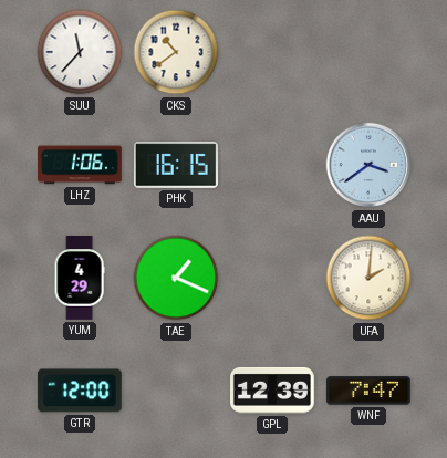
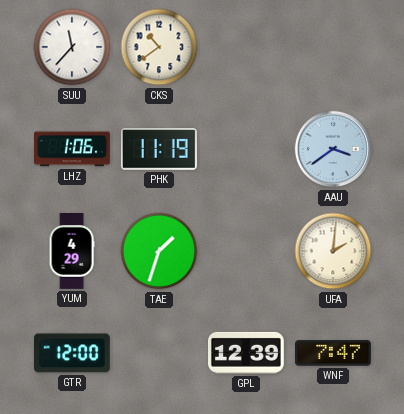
PHK: 16:15 -> 11:19
TAE: 1:19 -> 1:33
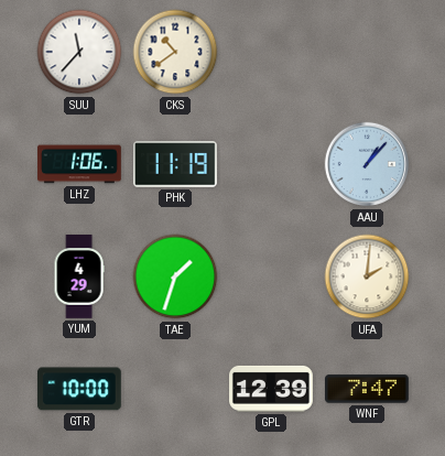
AAU: 3:39 -> 1:07
GTR: 12:00 -> 10:00
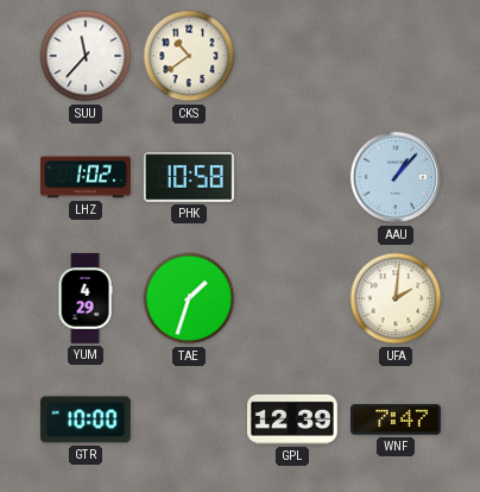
LHZ: 1:06 -> 1:02
PHK: 11:19 -> 10:58
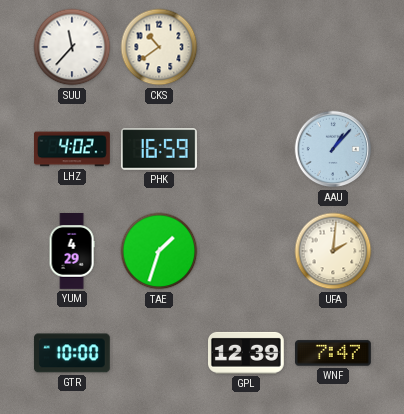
LHZ: 1:02 -> 4:02
PHK: 10:58 -> 16:59
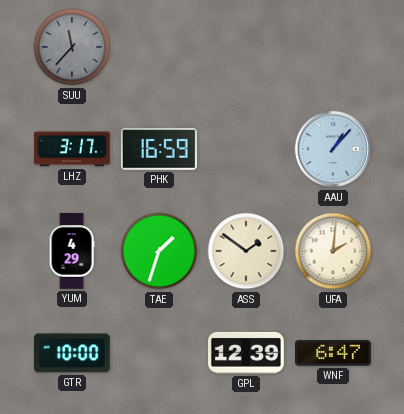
SUU dial: white -> grey
CKS: 10:39 -> none
LHZ: 4:02 -> 3:17
ASS: none -> 1:51
WNF: 7:47 -> 6:47
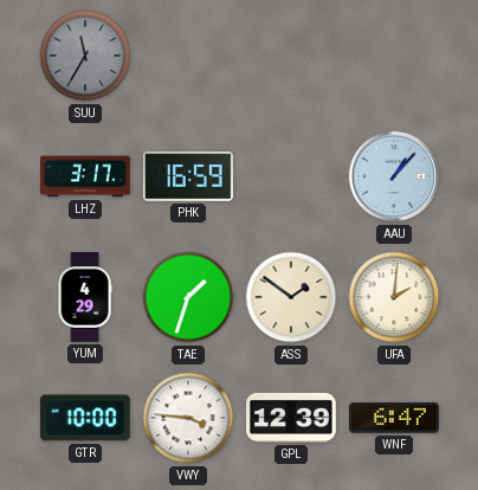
SUU: 11:37 -> 11:35
VWY: none -> 3:46
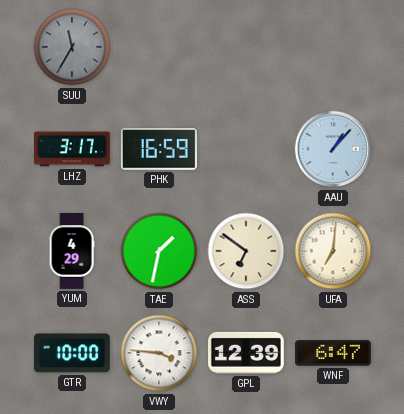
TAE: 1:33 -> 1:32
ASS: 1:51 -> 6:51
UFA: 2:01 -> 7:01
